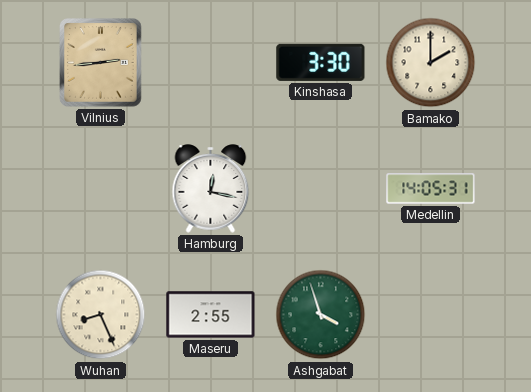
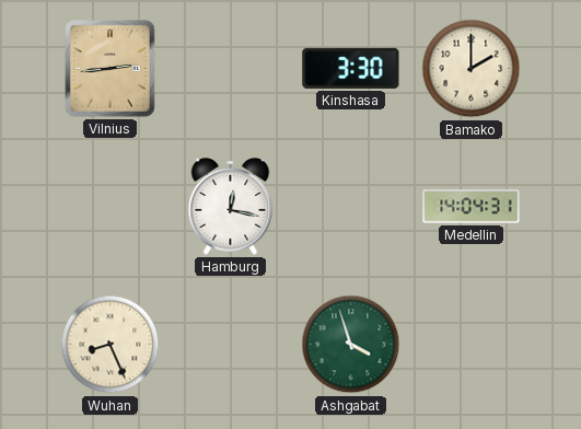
Medellin: 14:05 -> 14:04
Maseru: 2:55 -> none
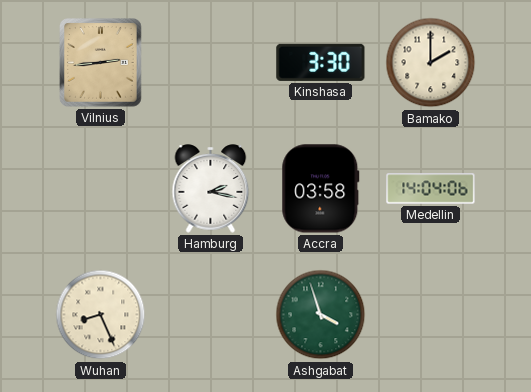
Hamburg: 12:17 -> 2:17
Accra: none -> 03:58
Medellin: 14:04:31 -> 14:04:06
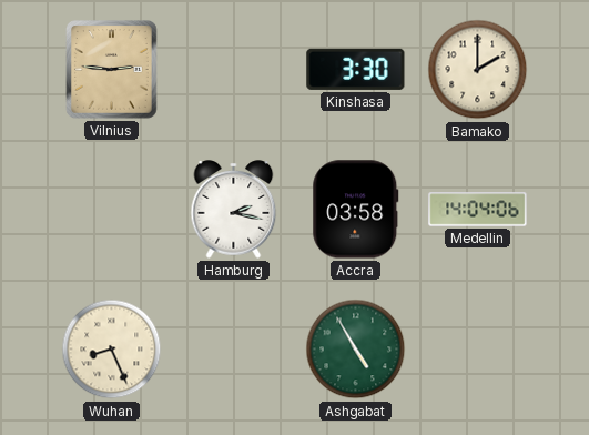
Vilnius: 2:44 -> 2:46
Ashgabat: 3:57 -> 4:55
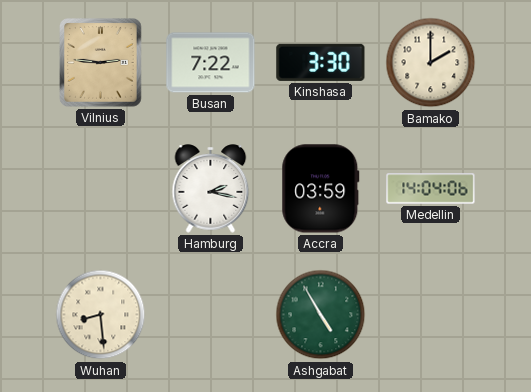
Busan: none -> 7:22
Accra: 03:58 -> 03:59
Wuhan: 8:26 -> 8:29
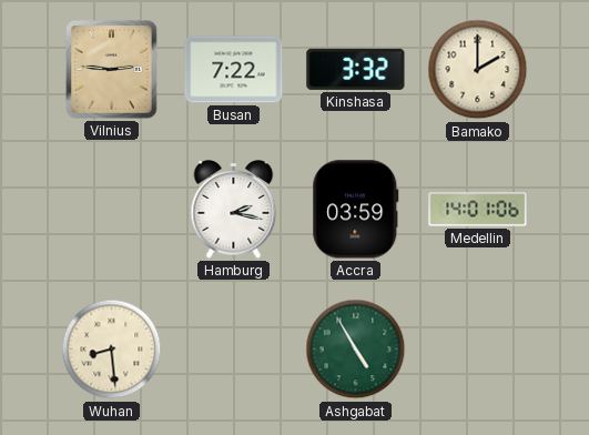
Kinshasa: 3:30 -> 3:32
Medellin: 14:04 -> 14:01
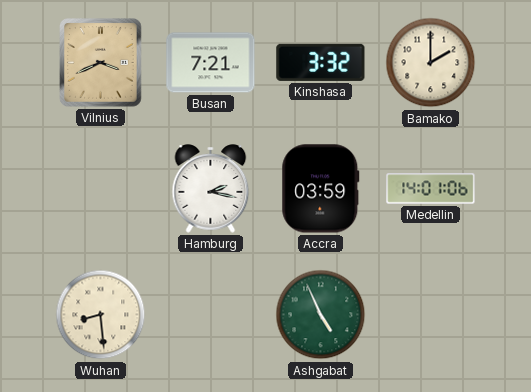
Vilnius: 2:46 -> 3:41
Busan: 7:22 -> 7:21
Ashgabat: 4:55 -> 4:56
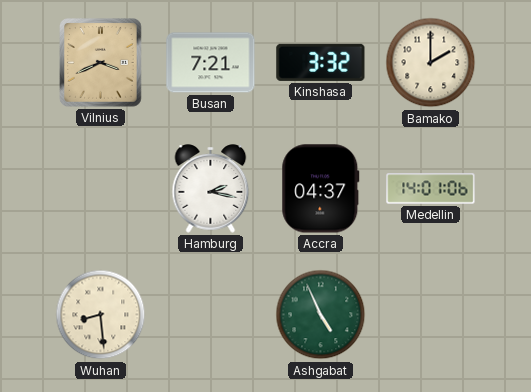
Accra: 03:59 -> 04:37
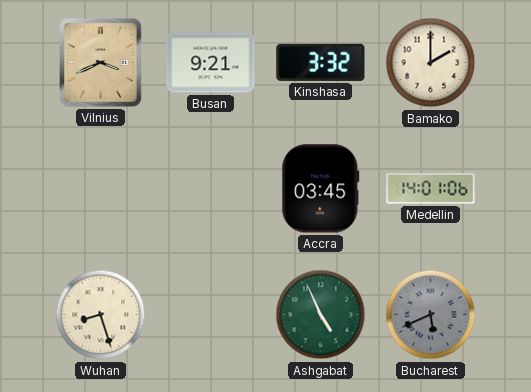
Busan: 7:21 -> 9:21
Hamburg: 2:17 -> none
Accra: 04:37 -> 03:45
Wuhan: 8:29 -> 8:27
Bucharest: none -> 5:41
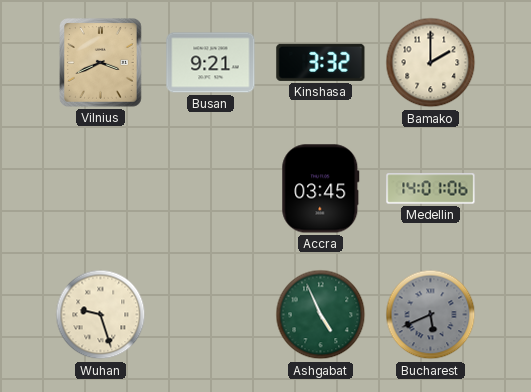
Wuhan: 8:27 -> 9:27
